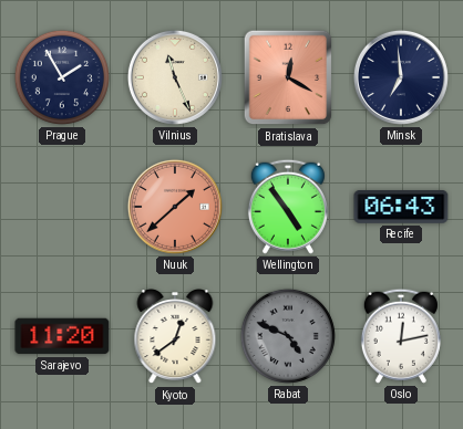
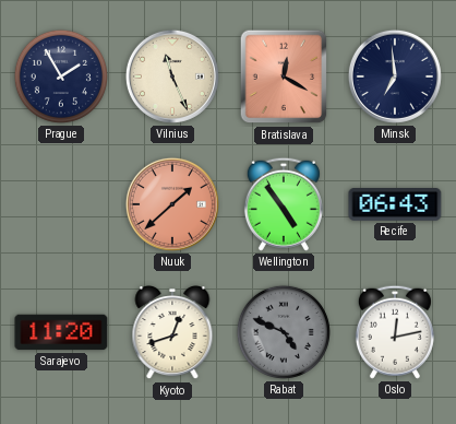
Kyoto: 12:39 -> 12:42
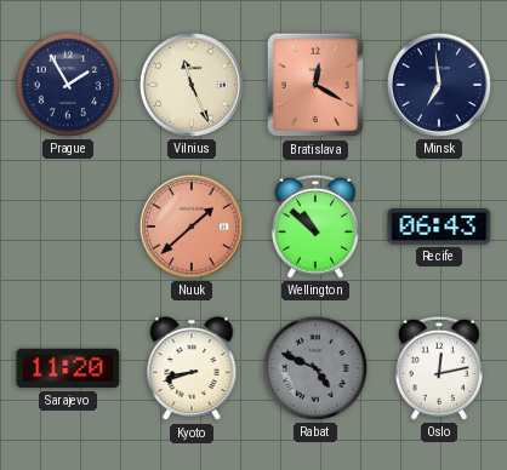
Wellington: 4:54 -> 10:52
Kyoto: 12:42 -> 8:42
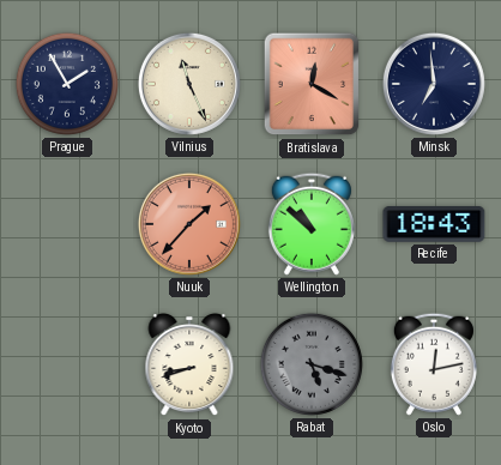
Nuuk: 1:38 -> 1:37
Recife: 06:43 -> 18:43
Sarajevo: 11:20 -> none
Rabat: 4:49 -> 5:18
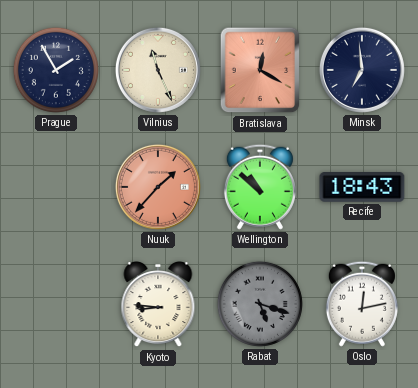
Kyoto: 8:42 -> 8:46
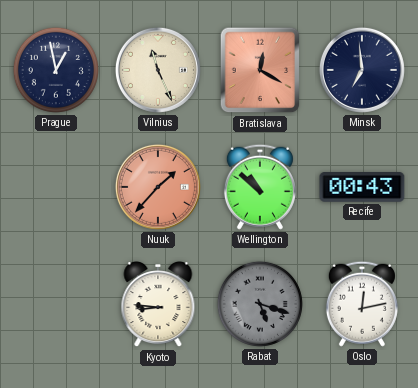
Prague: 1:55 -> 12:58
Recife: 18:43 -> 00:43
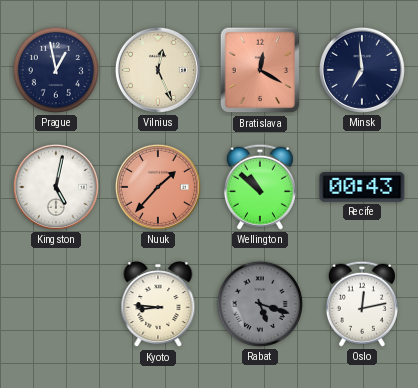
Vilnius: 11:26 -> 12:26
Kingston: none -> 5:02
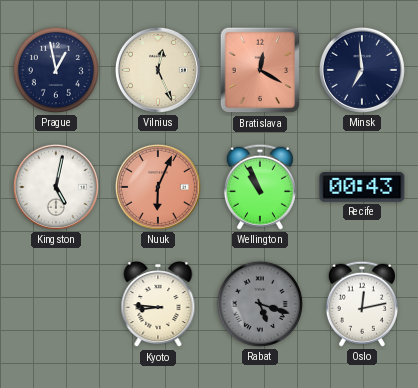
Nuuk: 1:37 -> 6:04
Wellington: 10:52 -> 10:56
